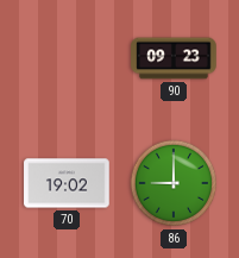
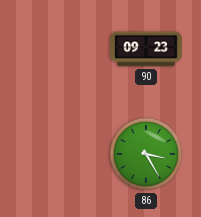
70: 19:02 -> none
86: 9:00 -> 3:25
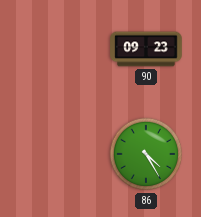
86: 3:25 -> 4:25
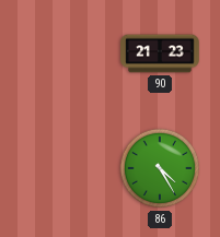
90: 09:23 -> 21:23
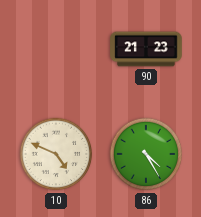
10: none -> 4:49
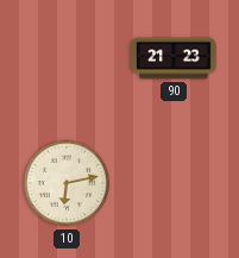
10: 4:49 -> 6:13
86: 4:25 -> none
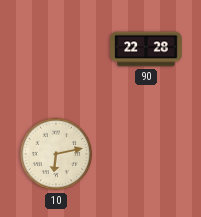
90: 21:23 -> 22:28
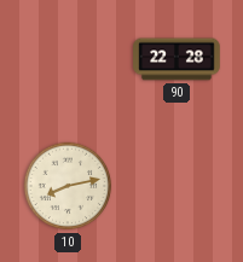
10: 6:13 -> 8:13
